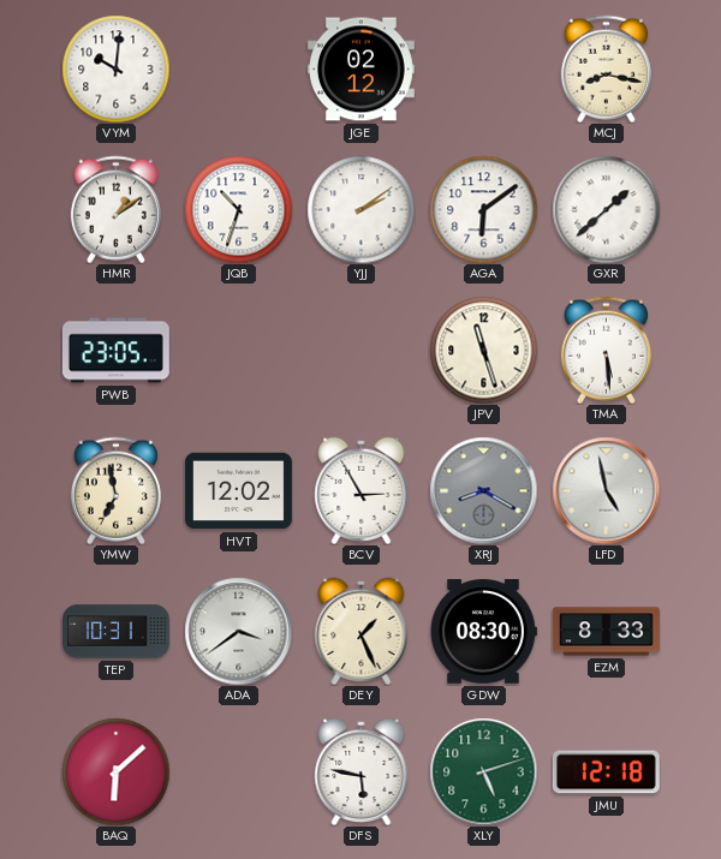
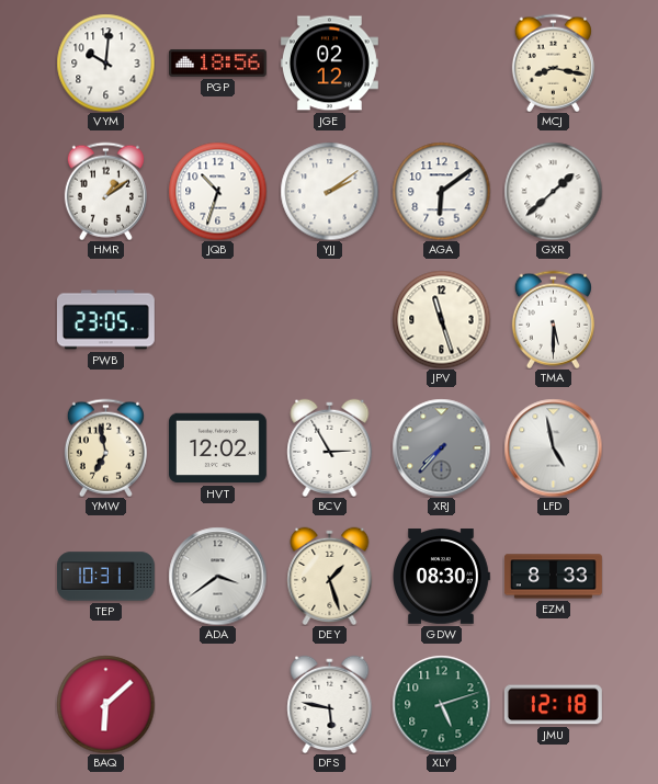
PGP: none -> 18:56
TMA: 5:29 -> 5:30
XRJ: 8:20 -> 7:37
DEY: 1:26 -> 1:27
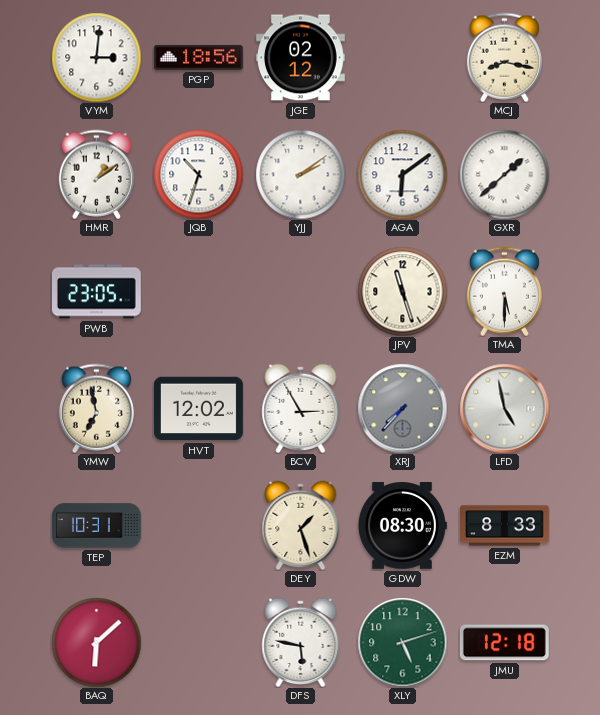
VYM: 10:01 -> 3:01
ADA: 3:39 -> none
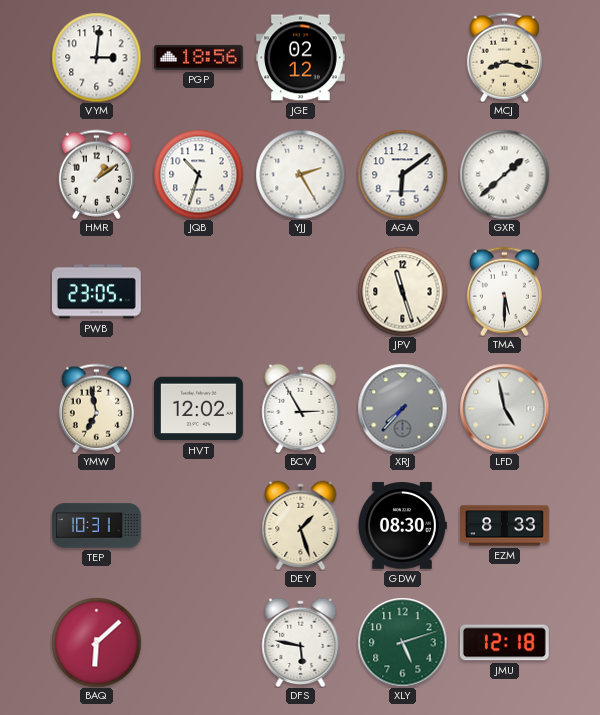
YJJ: 2:09 -> 2:25
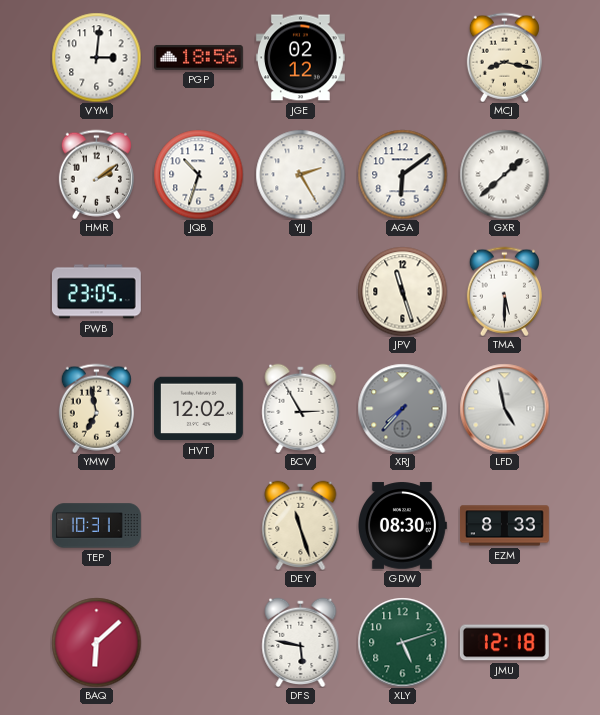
HMR: 1:09 -> 2:09
DEY: 1:27 -> 11:27
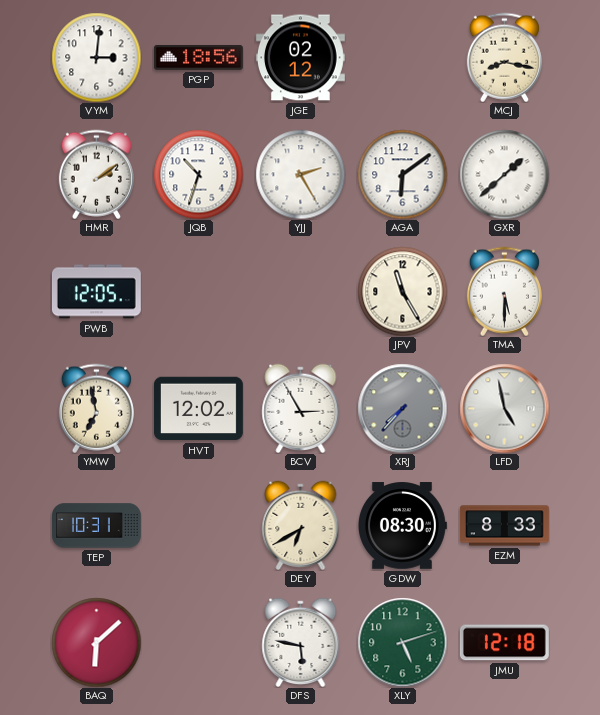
PWB: 23:05 -> 12:05
JPV: 11:27 -> 11:25
DEY: 11:27 -> 6:40
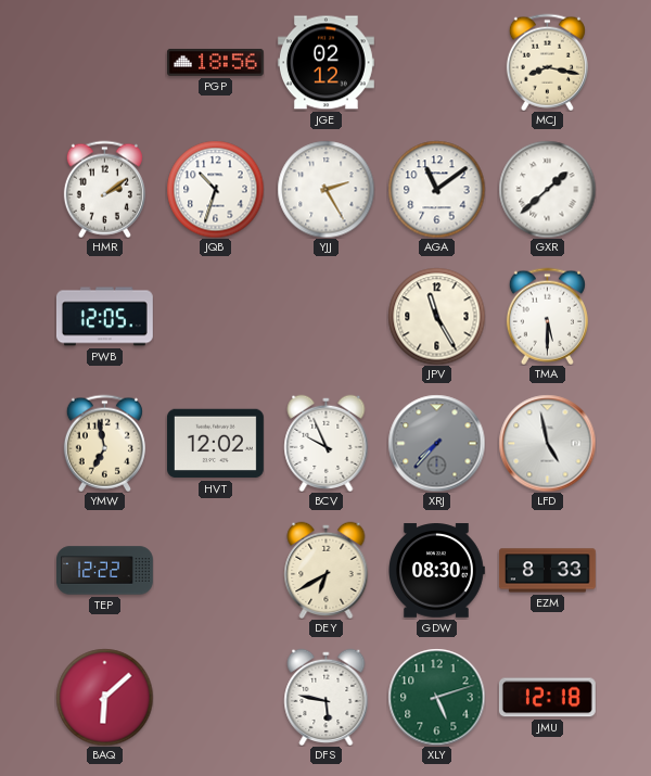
VYM: 3:01 -> none
AGA: 6:09 -> 11:09
BCV: 2:55 -> 9:56
TEP: 10:31 -> 12:22
